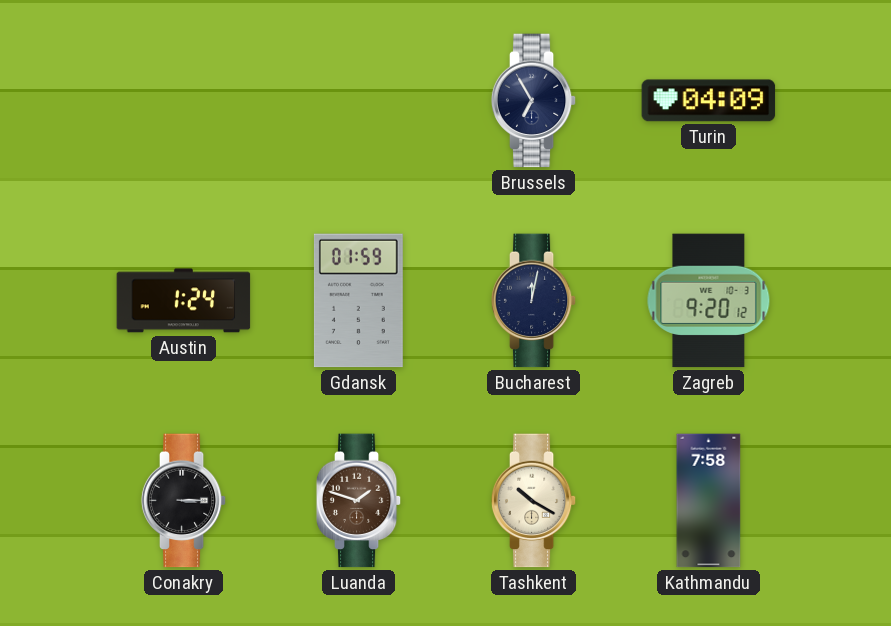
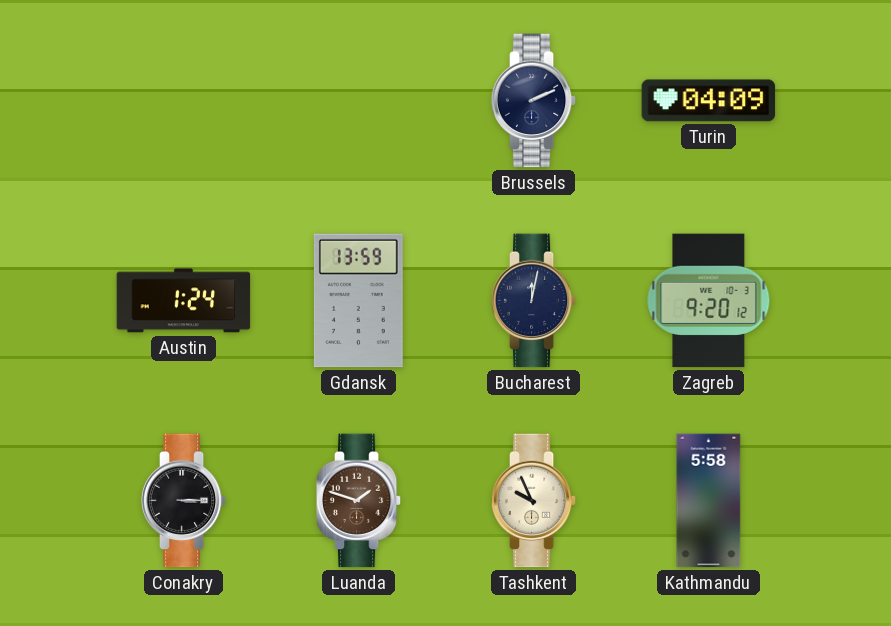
Brussels: 6:55 -> 2:11
Gdansk: 01:59 -> 13:59
Tashkent: 10:20 -> 9:56
Kathmandu: 7:58 -> 5:58
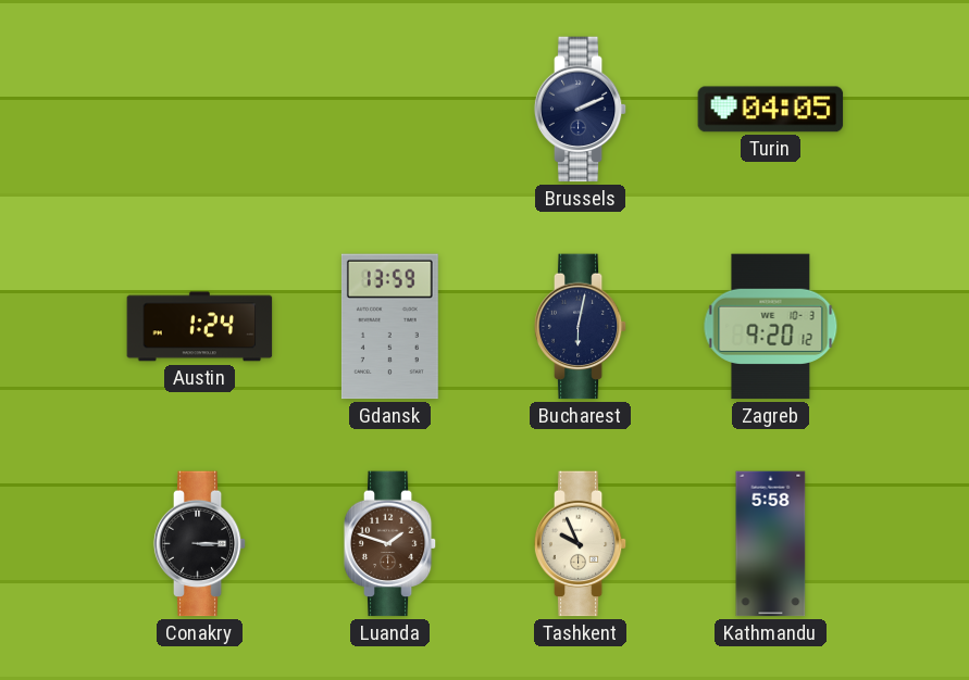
Turin: 04:09 -> 04:05
Bucharest: 12:02 -> 6:02
